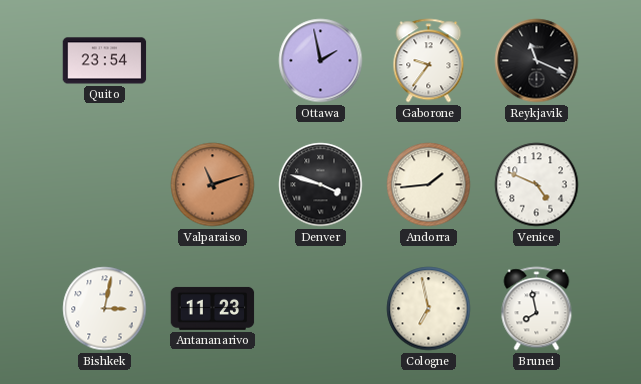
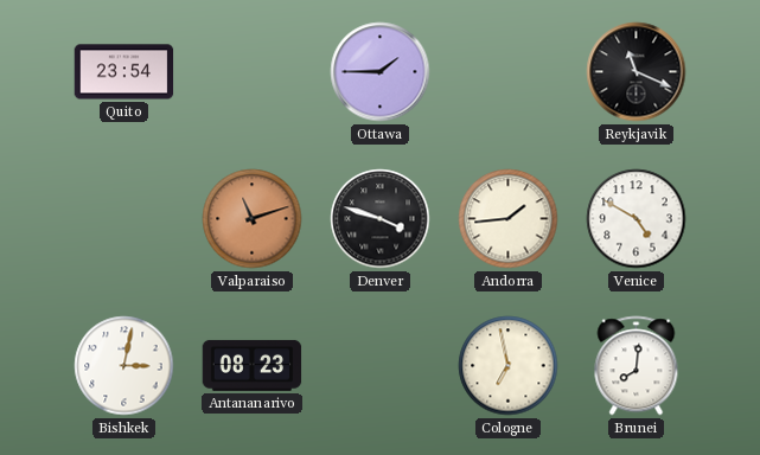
Ottawa: 1:58 -> 1:45
Gaborone: 9:36 -> none
Venice: 4:49 -> 4:50
Antananarivo: 11:23 -> 08:23
Brunei: 7:58 -> 8:01
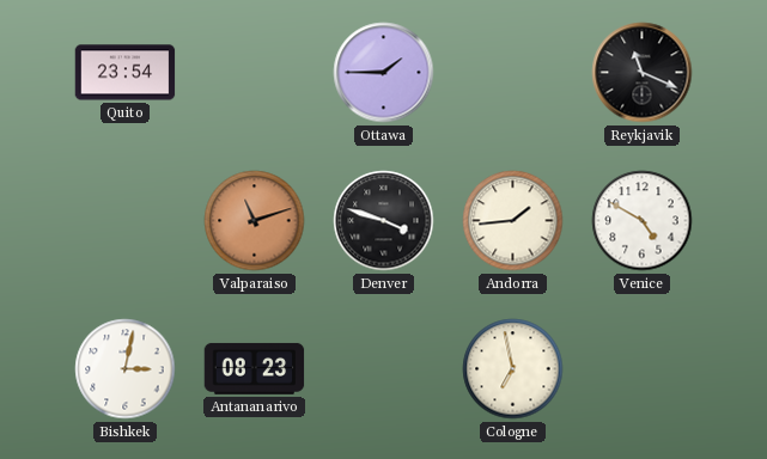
Brunei: 8:01 -> none
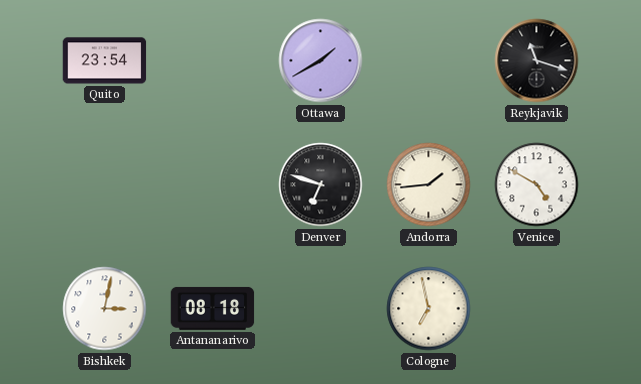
Ottawa: 1:45 -> 1:40
Reykjavik: 11:19 -> 11:18
Valparaiso: 11:12 -> none
Denver: 3:48 -> 6:48
Antananarivo: 08:23 -> 08:18
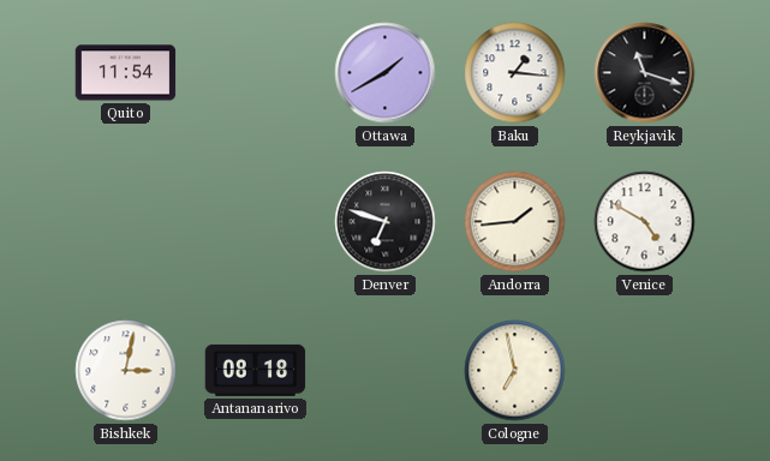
Quito: 23:54 -> 11:54
Baku: none -> 1:16
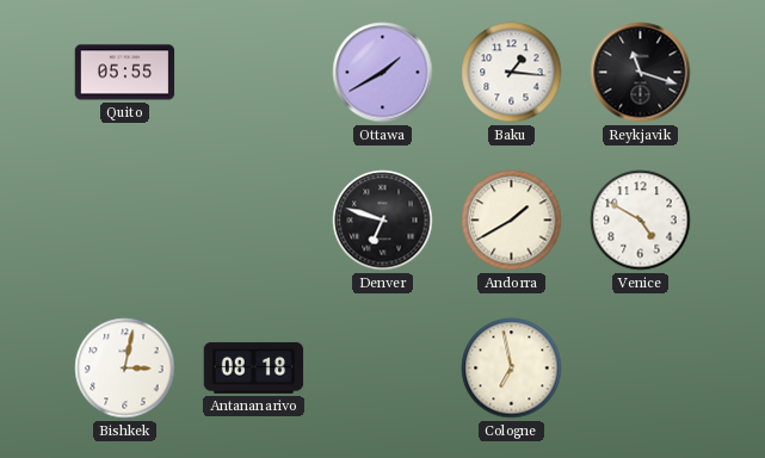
Quito: 11:54 -> 05:55
Andorra: 1:44 -> 1:40
